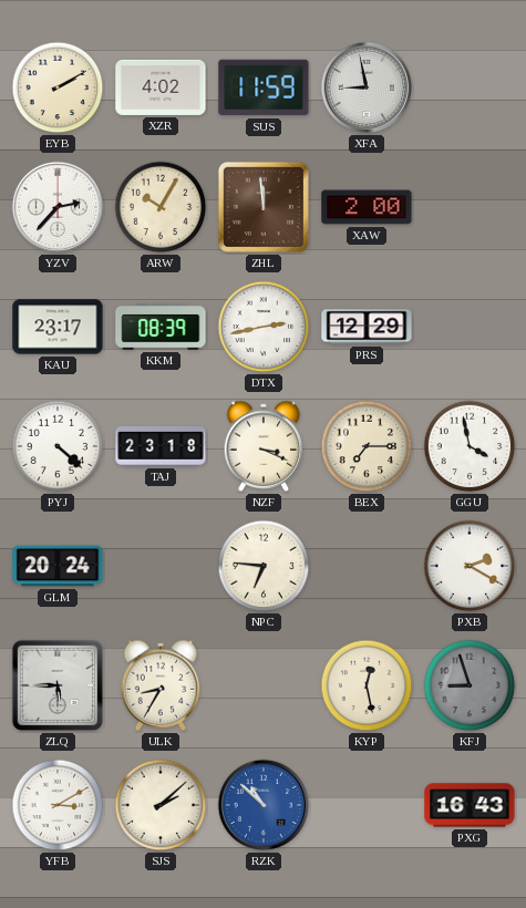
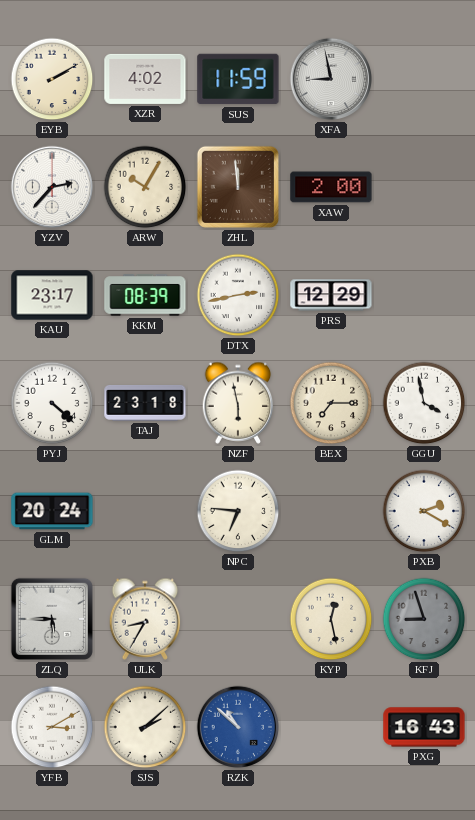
NZF: 3:19 -> 5:58
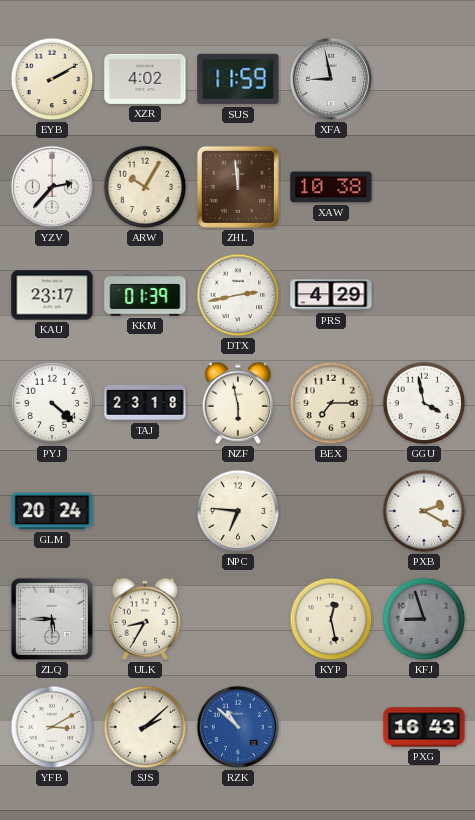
XAW: 2:00 -> 10:38
KKM: 08:39 -> 01:39
PRS: 12:29 -> 4:29
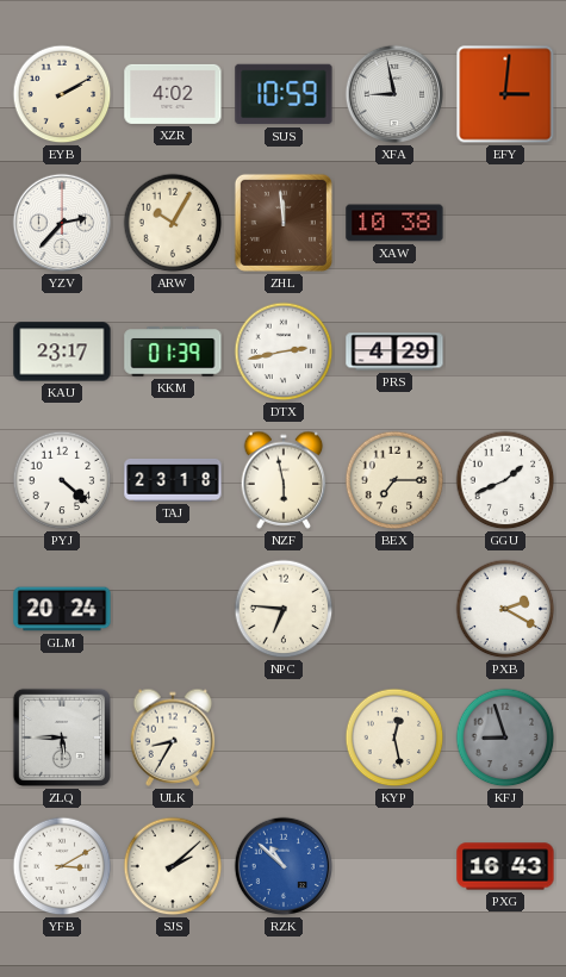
SUS: 11:59 -> 10:59
EFY: none -> 3:01
GGU: 3:58 -> 1:41
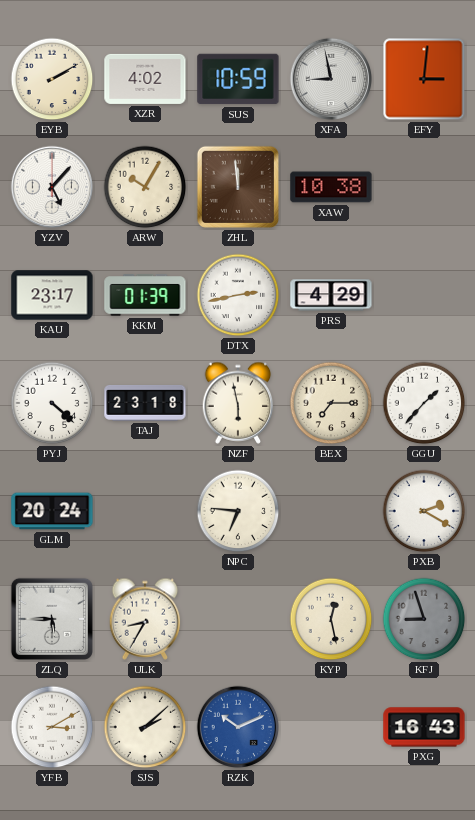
YZV: 2:37 -> 5:07
GGU: 1:41 -> 1:37
RZK: 10:52 -> 10:11
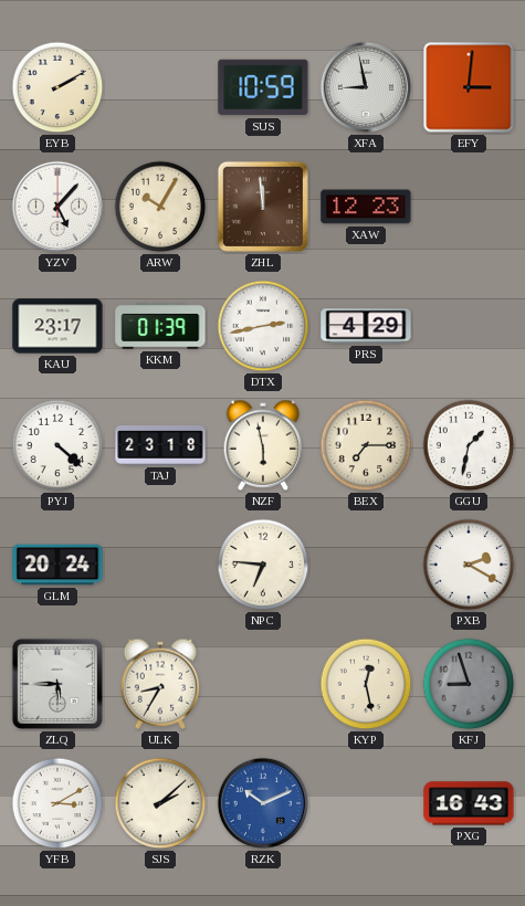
XZR: 4:02 -> none
XAW: 10:38 -> 12:23
GGU: 1:37 -> 1:32
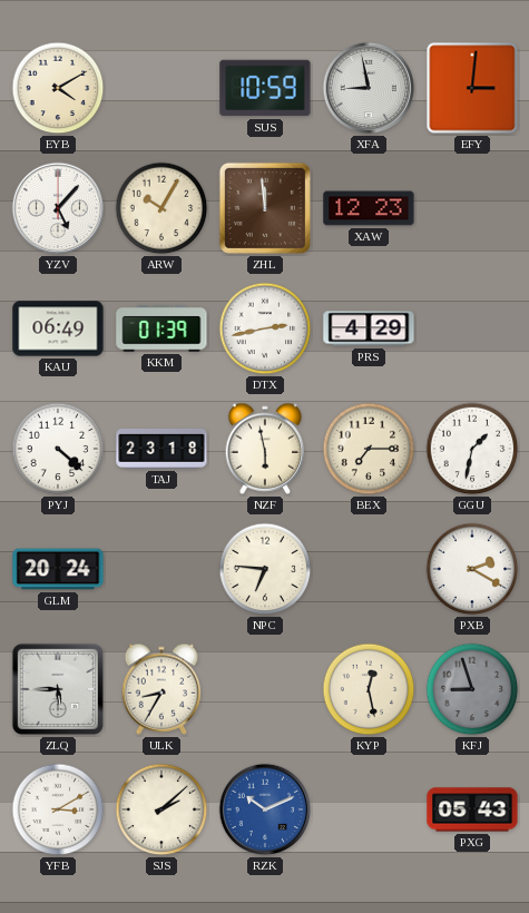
EYB: 2:10 -> 4:10
KAU: 23:17 -> 06:49
PXG: 16:43 -> 05:43
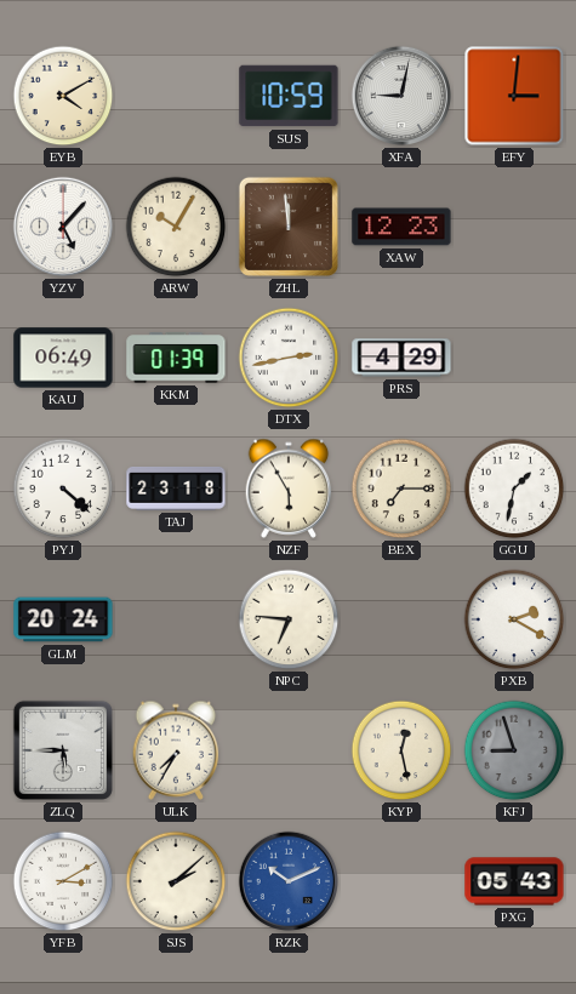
XFA: 8:58 -> 9:02
NZF: 5:58 -> 5:55
ULK: 8:35 -> 7:35
